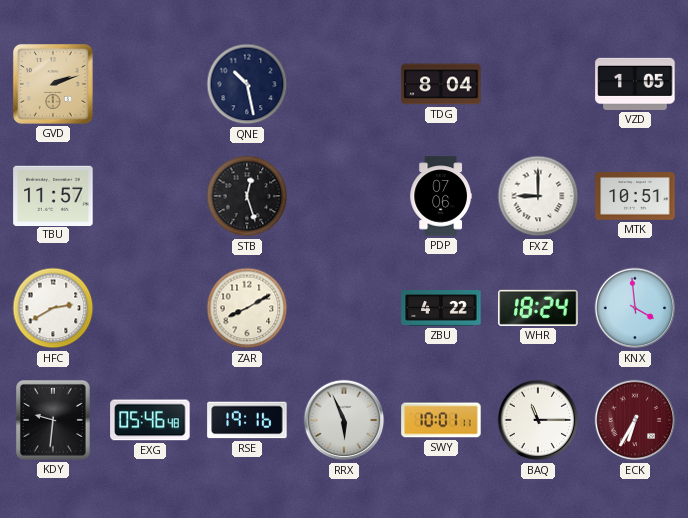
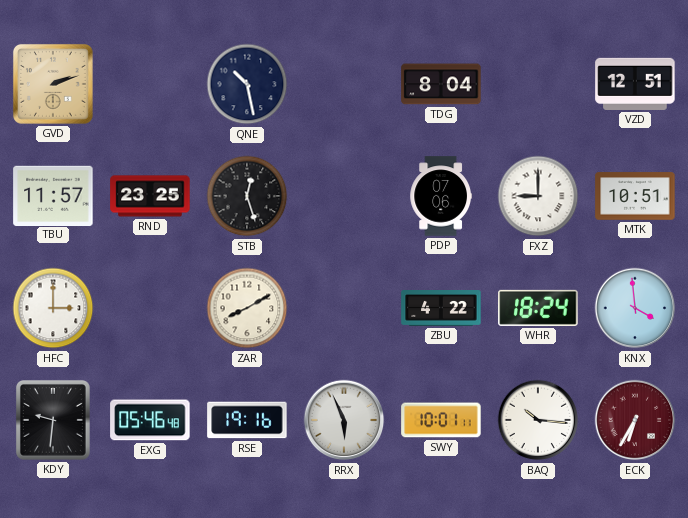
VZD: 1:05 -> 12:51
RND: none -> 23:25
HFC: 2:40 -> 3:00
BAQ: 11:15 -> 10:16
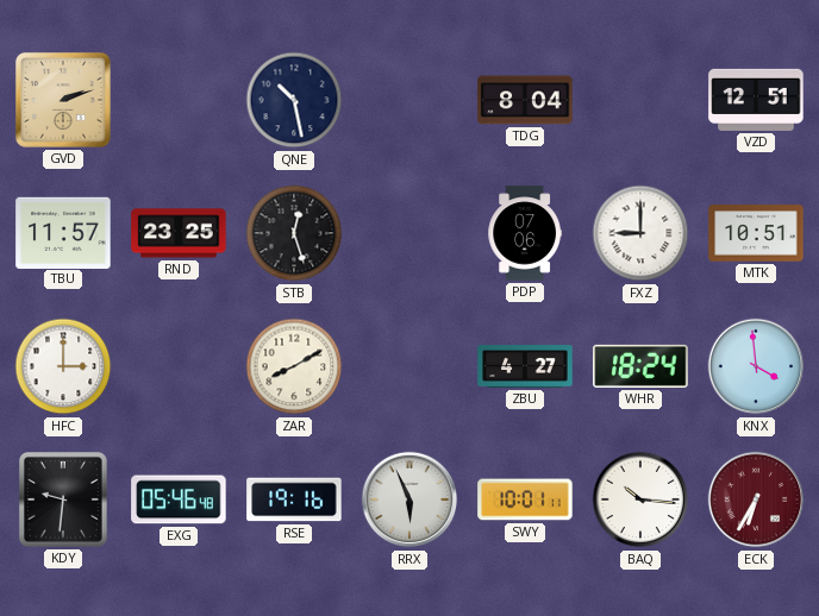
ZBU: 4:22 -> 4:27
